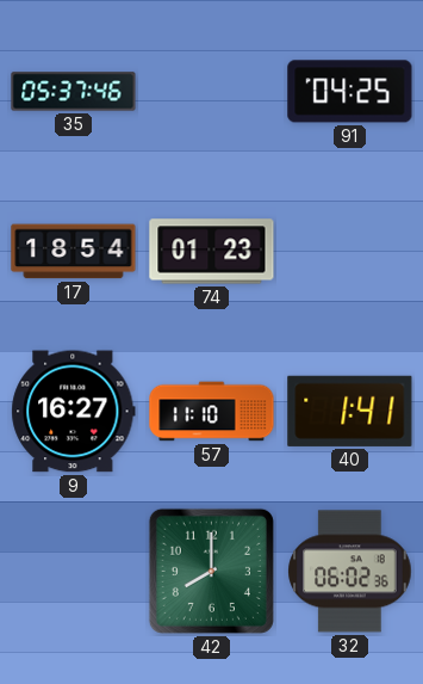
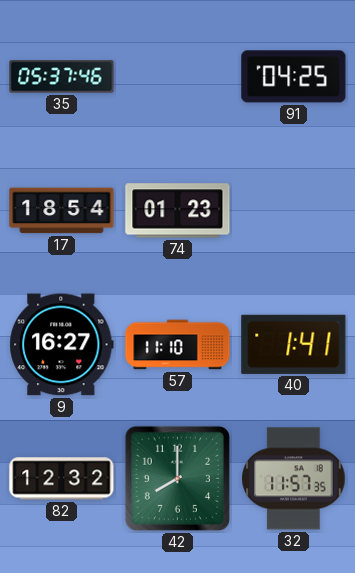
82: none -> 12:32
32: 06:02 -> 11:57
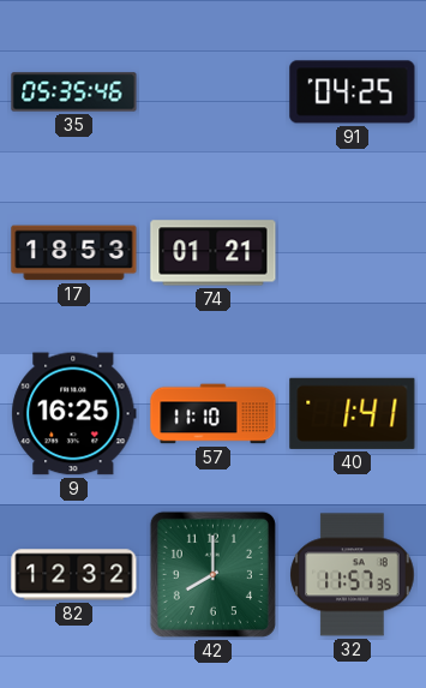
35: 05:37 -> 05:35
17: 18:54 -> 18:53
74: 01:23 -> 01:21
9: 16:27 -> 16:25
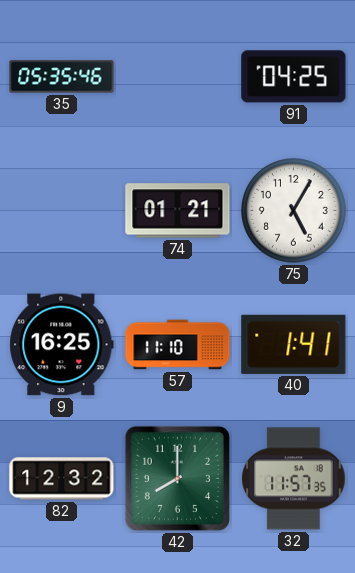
17: 18:53 -> none
75: none -> 5:05
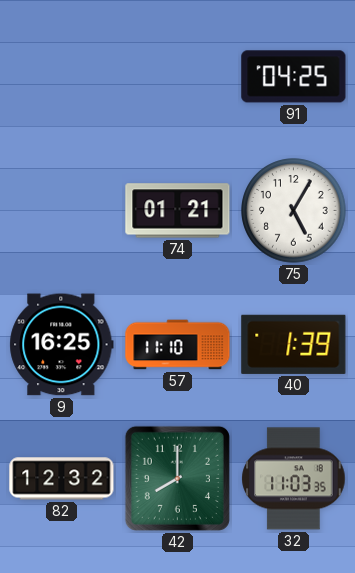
35: 05:35 -> none
40: 1:41 -> 1:39
32: 11:57 -> 11:03
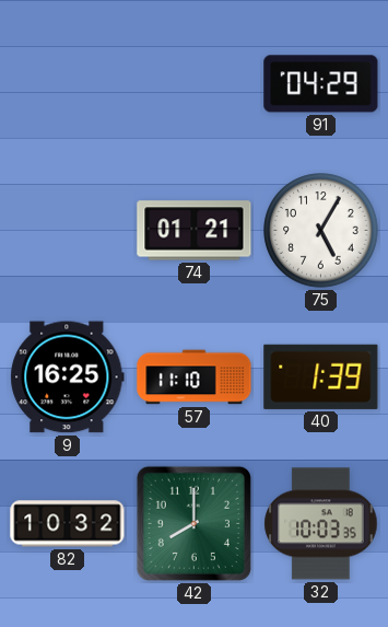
91: 04:25 -> 04:29
82: 12:32 -> 10:32
32: 11:03 -> 10:03
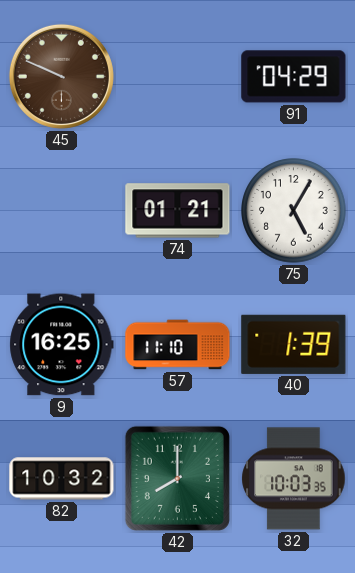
45: none -> 9:49
